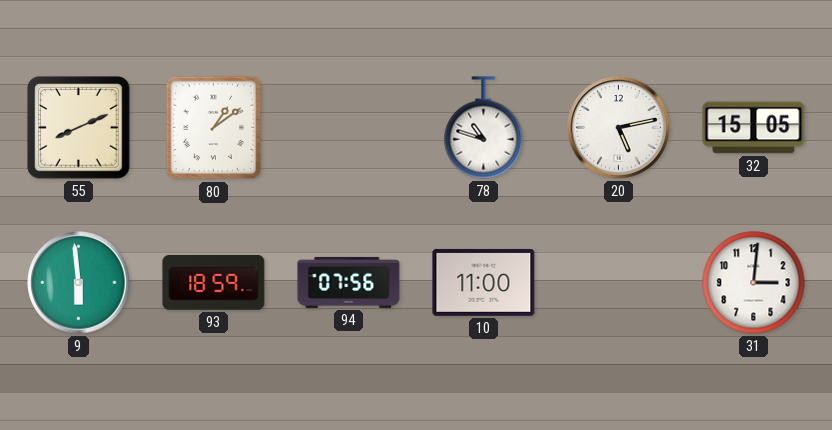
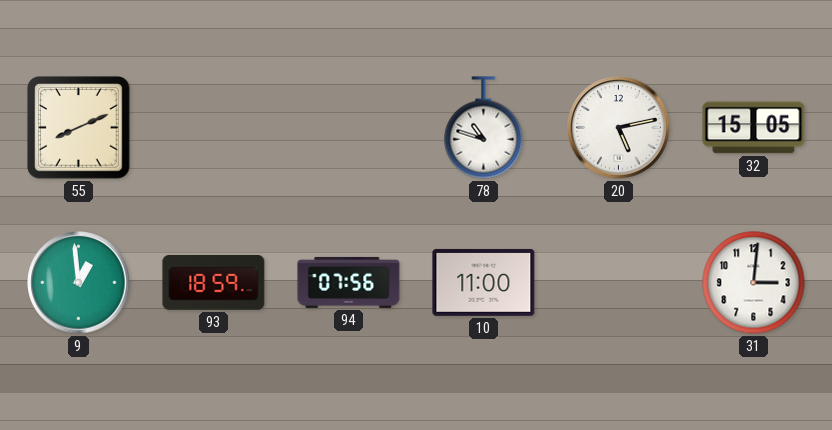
80: 1:09 -> none
9: 5:59 -> 12:59
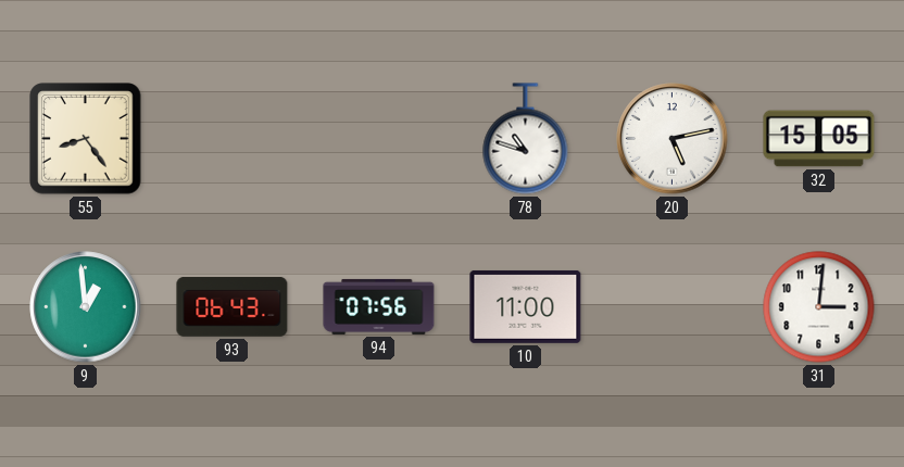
55: 8:11 -> 8:24
93: 18:59 -> 06:43
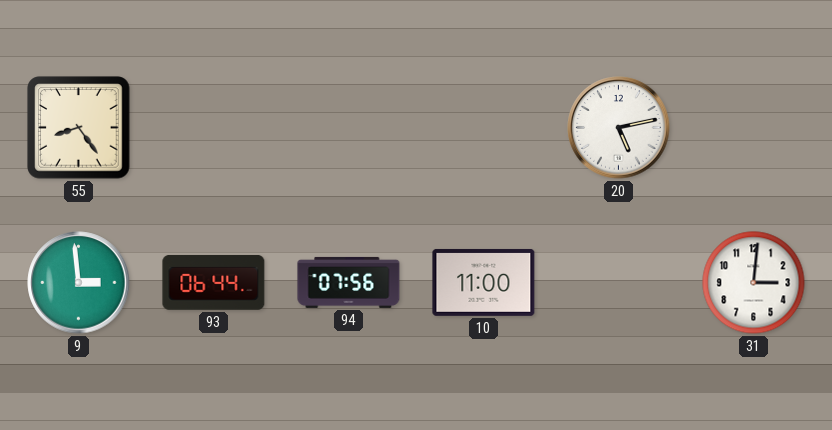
78: 10:48 -> none
32: 15:05 -> none
9: 12:59 -> 2:59
93: 06:43 -> 06:44
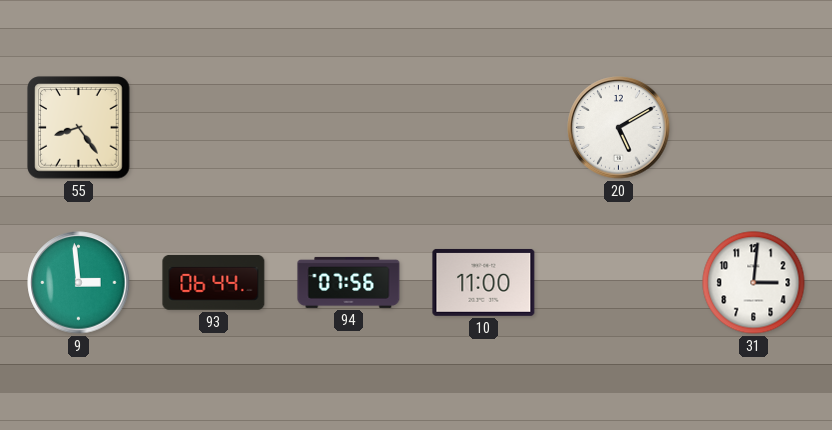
20: 5:13 -> 5:10
